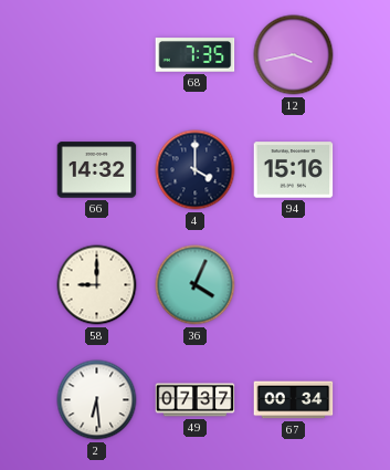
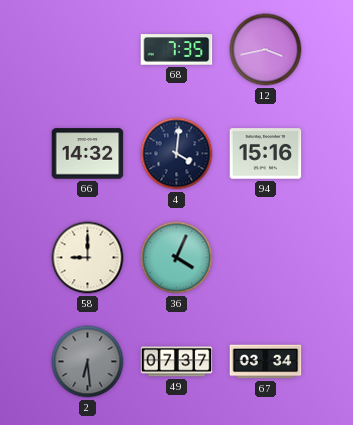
4: 4:00 -> 4:01
2 dial: white -> grey
67: 00:34 -> 03:34
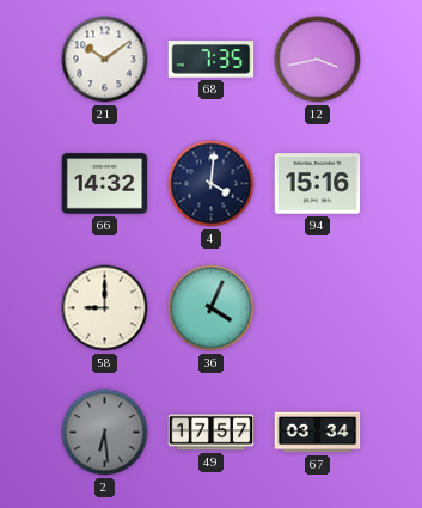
21: none -> 10:09
49: 07:37 -> 17:57
